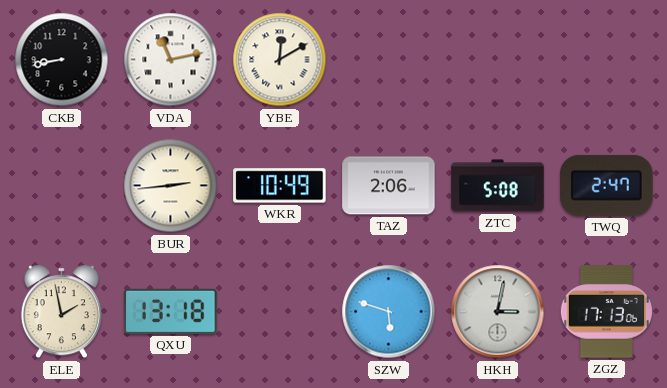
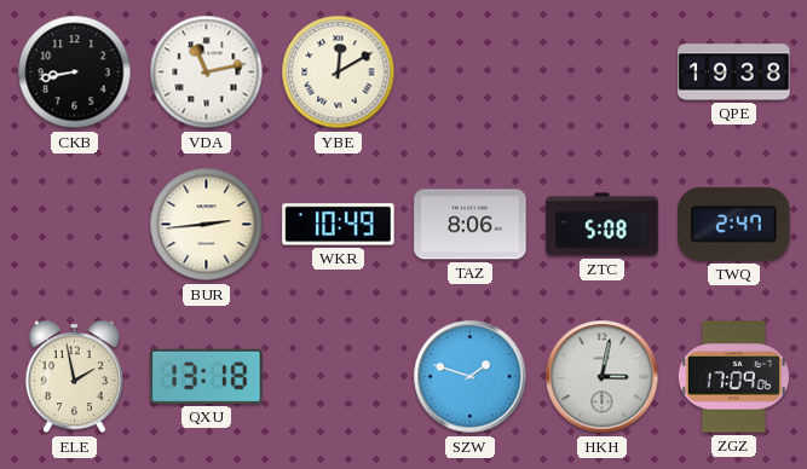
QPE: none -> 19:38
TAZ: 2:06 -> 8:06
SZW: 5:48 -> 1:48
ZGZ: 17:13 -> 17:09
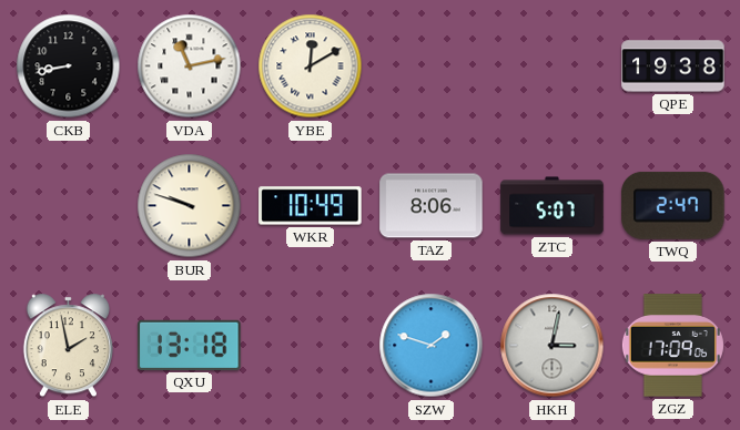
BUR: 2:44 -> 9:48
ZTC: 5:08 -> 5:07
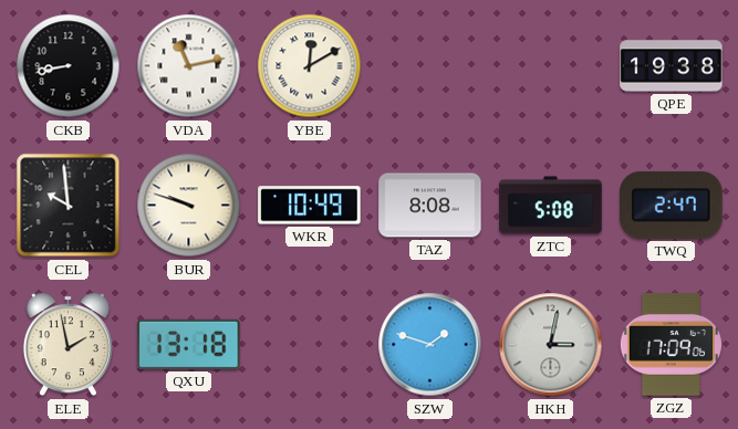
CEL: none -> 9:59
TAZ: 8:06 -> 8:08
ZTC: 5:07 -> 5:08
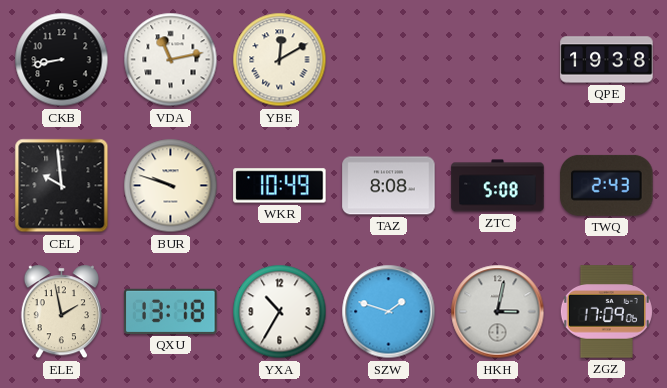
TWQ: 2:47 -> 2:43
YXA: none -> 10:35
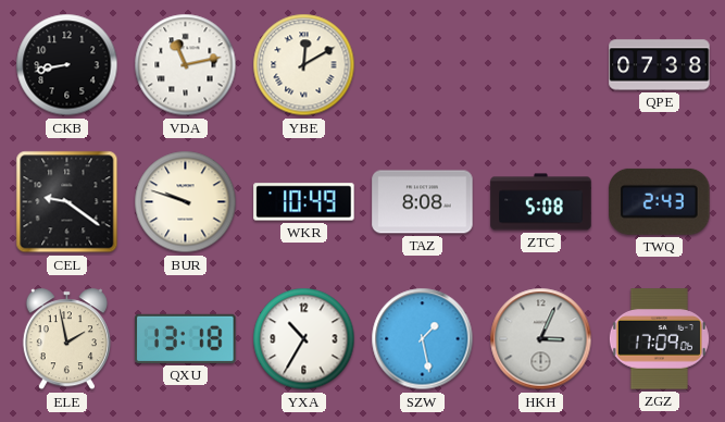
QPE: 19:38 -> 07:38
CEL: 9:59 -> 9:21
SZW: 1:48 -> 1:28
HKH: 3:02 -> 3:04
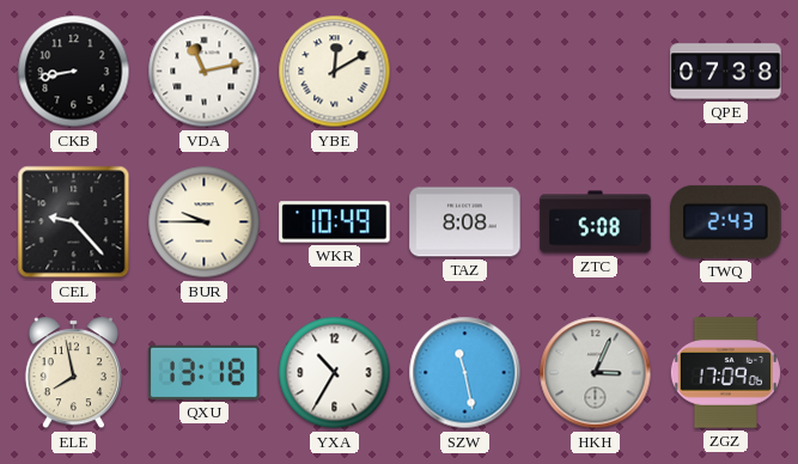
CEL: 9:21 -> 9:23
BUR: 9:48 -> 9:45
ELE: 1:58 -> 7:58
SZW: 1:28 -> 11:28
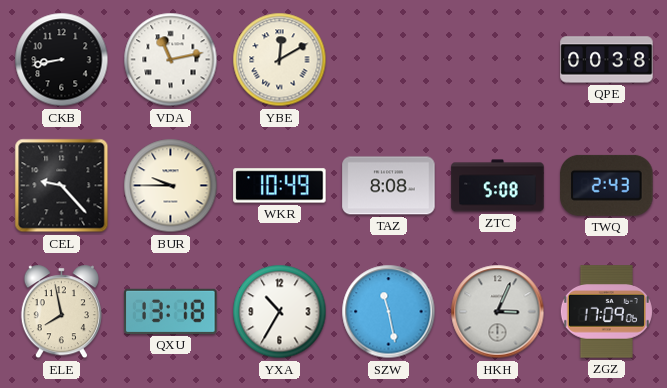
QPE: 07:38 -> 00:38
